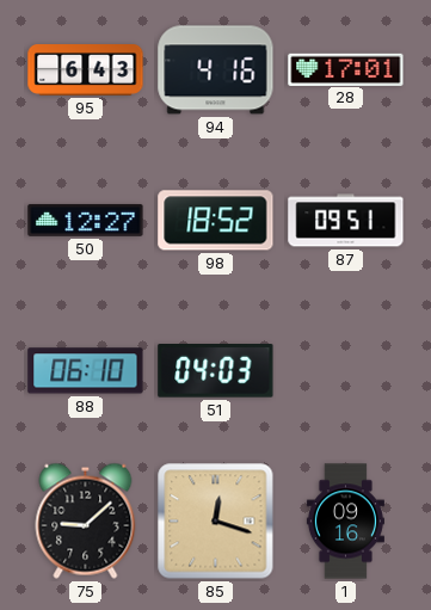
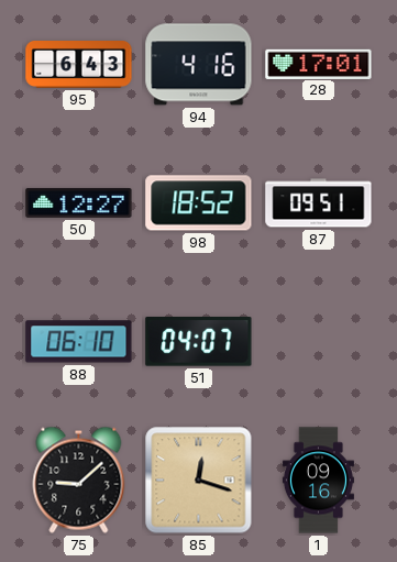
51: 04:03 -> 04:07
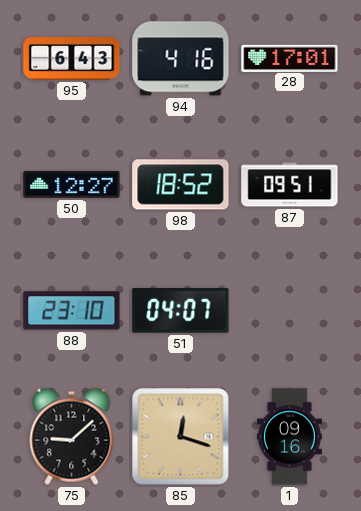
88: 06:10 -> 23:10
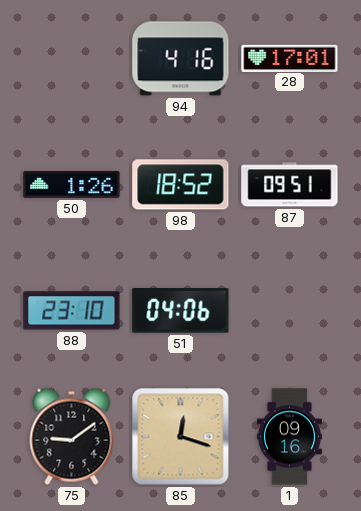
95: 6:43 -> none
50: 12:27 -> 1:26
51: 04:07 -> 04:06
75: 9:08 -> 9:09
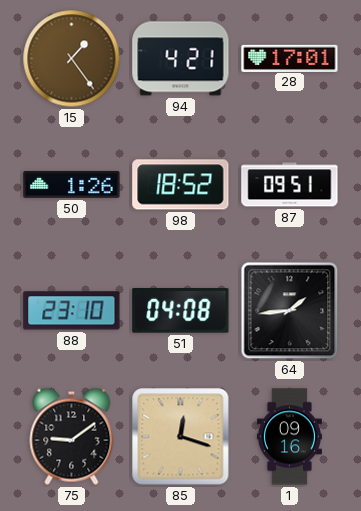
15: none -> 1:24
94: 4:16 -> 4:21
51: 04:06 -> 04:08
64: none -> 1:44
